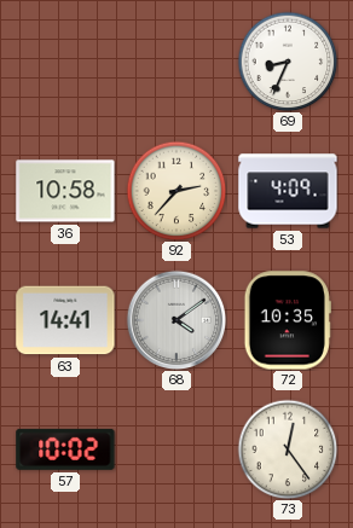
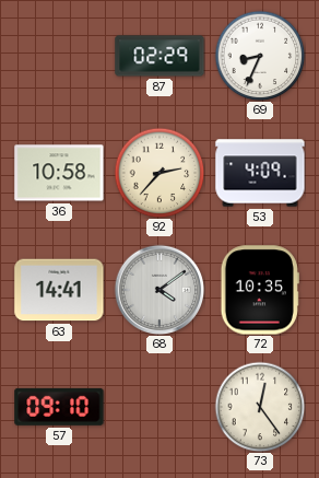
87: none -> 02:29
57: 10:02 -> 09:10
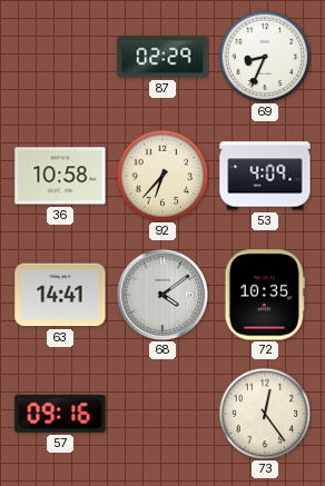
92: 2:37 -> 6:37
57: 09:10 -> 09:16
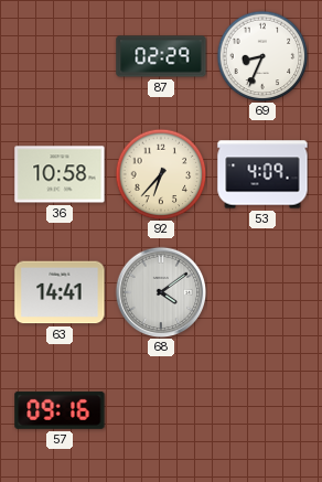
72: 10:35 -> none
73: 12:24 -> none
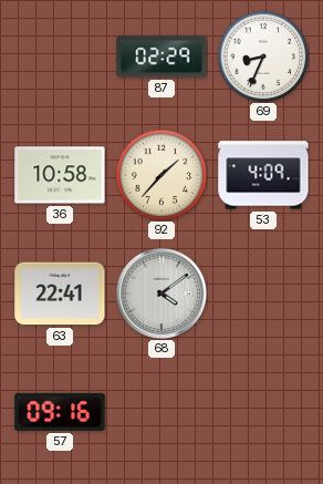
92: 6:37 -> 1:37
63: 14:41 -> 22:41
